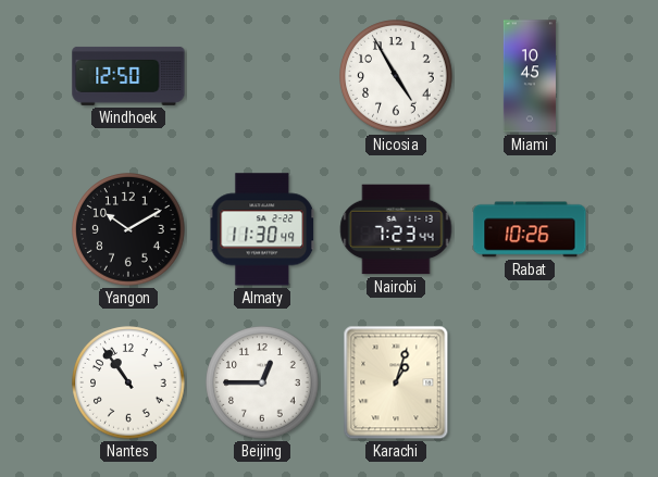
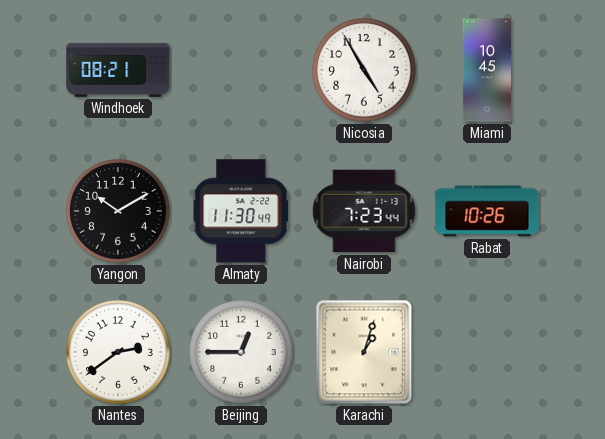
Windhoek: 12:50 -> 08:21
Nantes: 10:54 -> 2:39
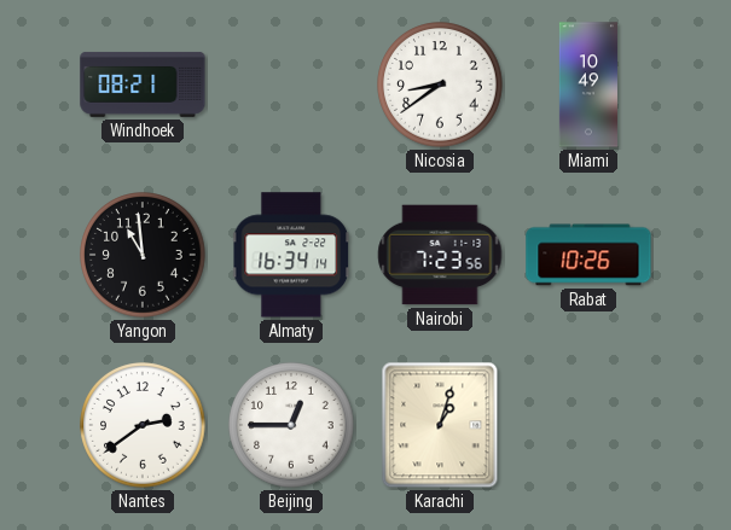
Nicosia: 4:55 -> 8:39
Miami: 10:45 -> 10:49
Yangon: 10:10 -> 10:59
Almaty: 11:30 -> 16:34
Nairobi: 7:23:44 -> 7:23:56
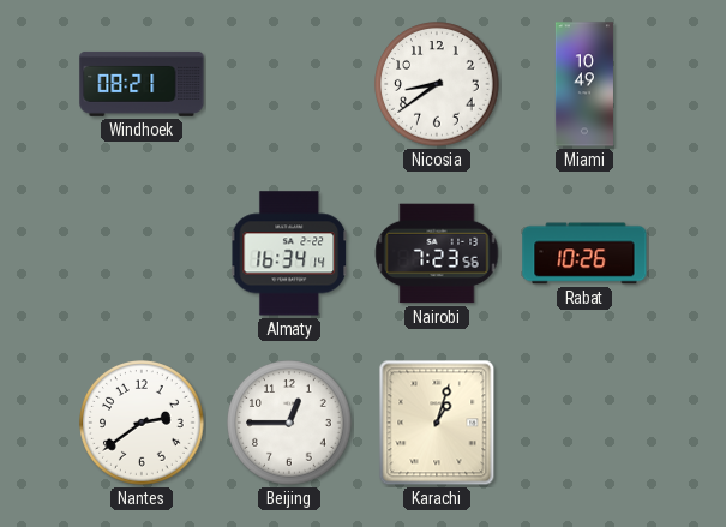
Yangon: 10:59 -> none
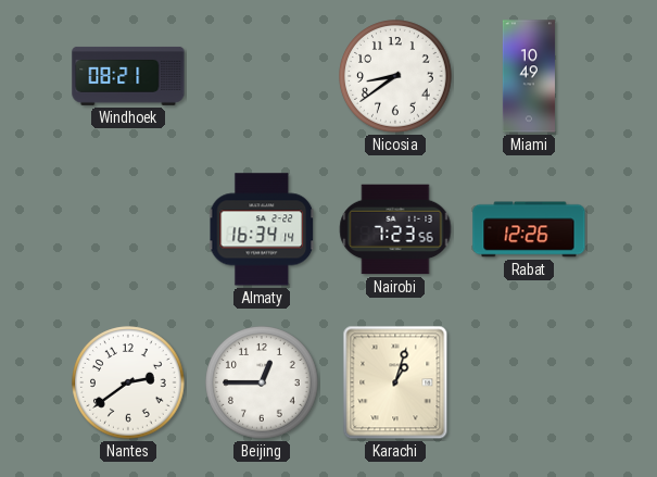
Rabat: 10:26 -> 12:26
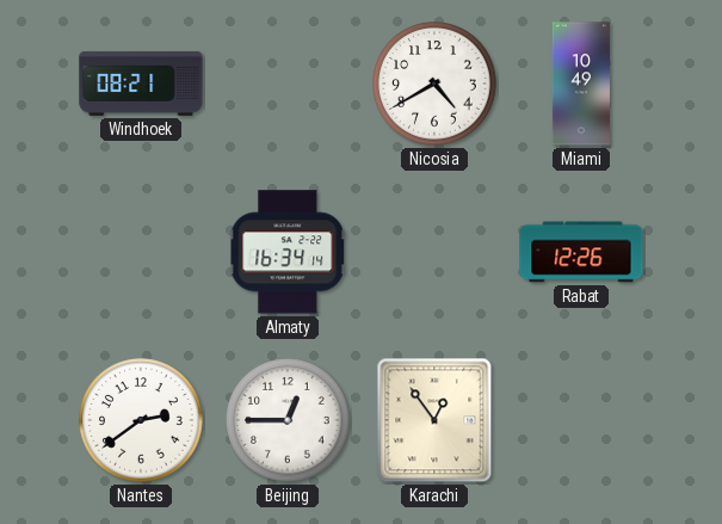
Nicosia: 8:39 -> 4:40
Nairobi: 7:23 -> none
Karachi: 1:03 -> 12:54
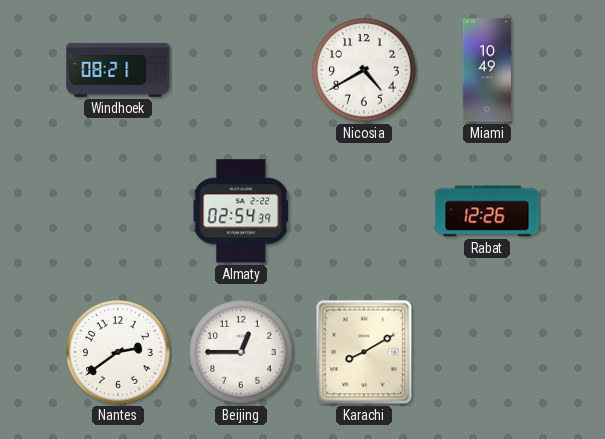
Almaty: 16:34 -> 02:54
Karachi: 12:54 -> 8:10
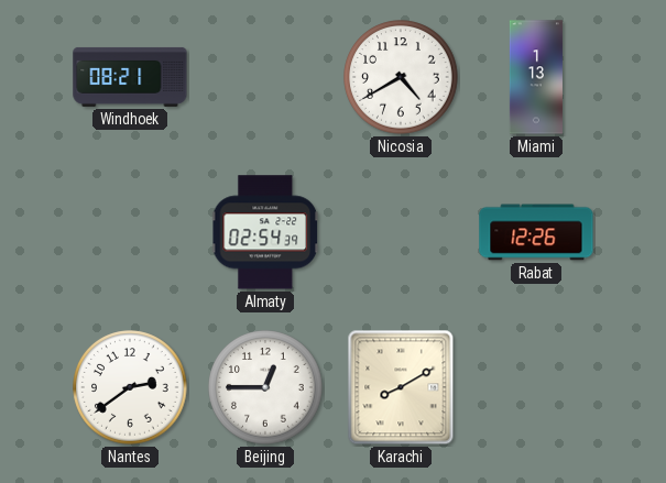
Miami: 10:49 -> 1:13
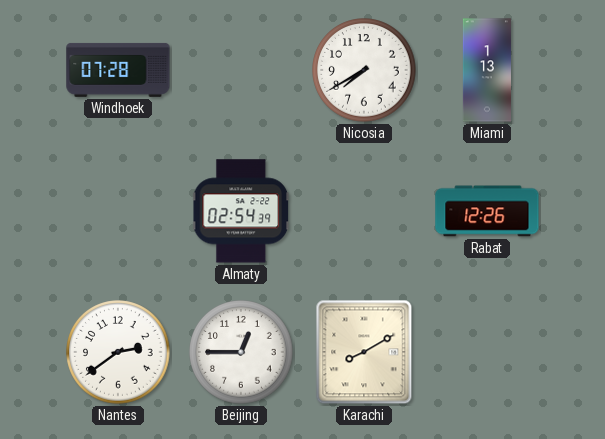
Windhoek: 08:21 -> 07:28
Nicosia: 4:40 -> 7:40
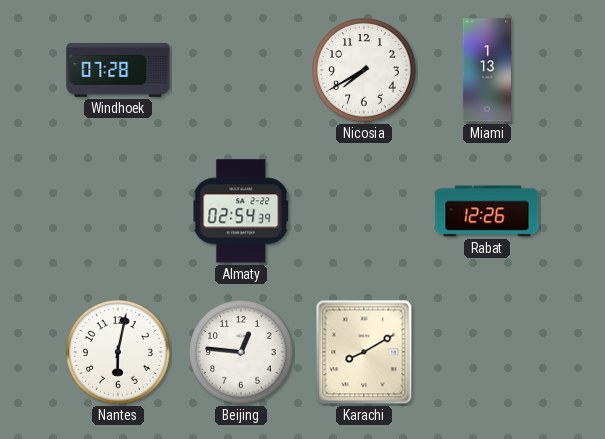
Nantes: 2:39 -> 6:02
Beijing: 12:45 -> 12:46
